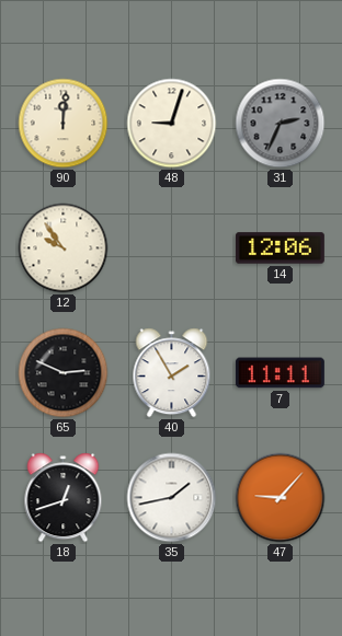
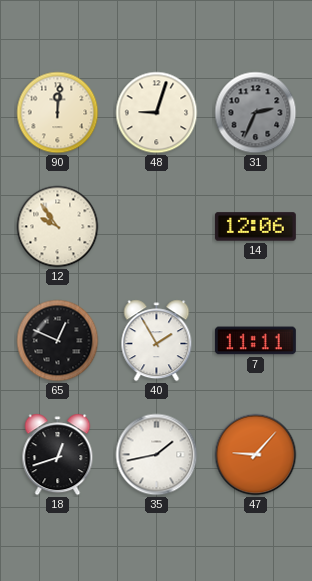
65: 2:49 -> 12:49
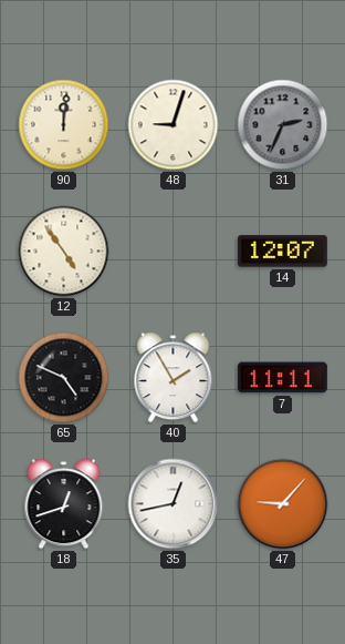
12: 9:54 -> 4:54
14: 12:06 -> 12:07
65: 12:49 -> 4:49
35: 1:43 -> 12:43
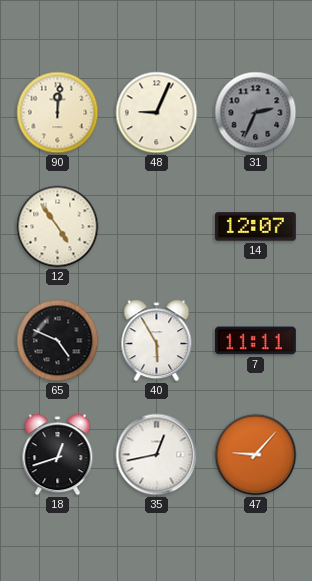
48: 9:03 -> 9:04
40: 1:55 -> 5:55
